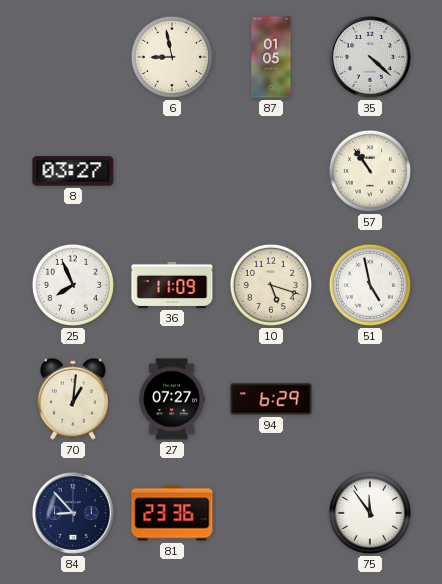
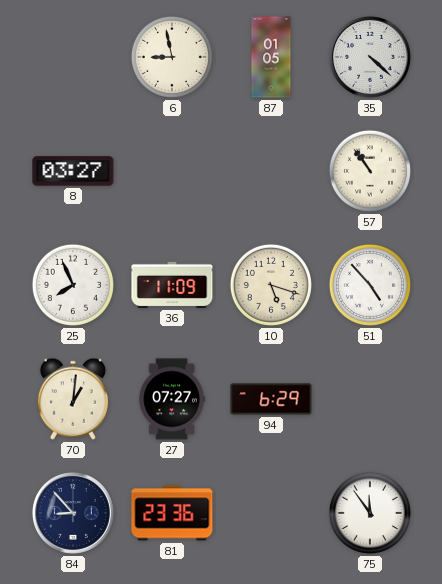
51: 4:58 -> 4:53
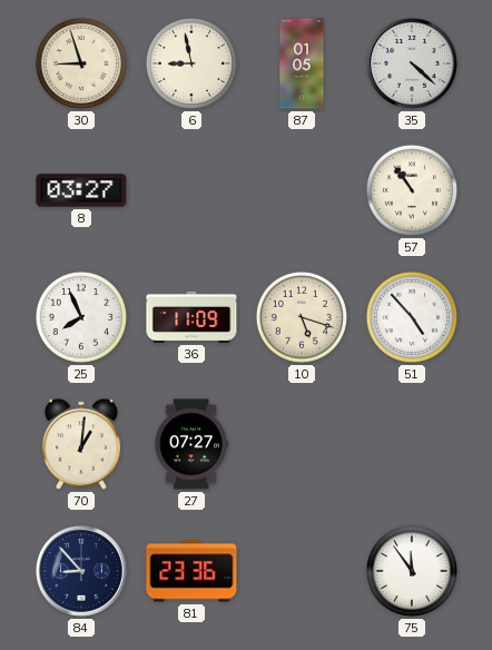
30: none -> 8:57
94: 6:29 -> none
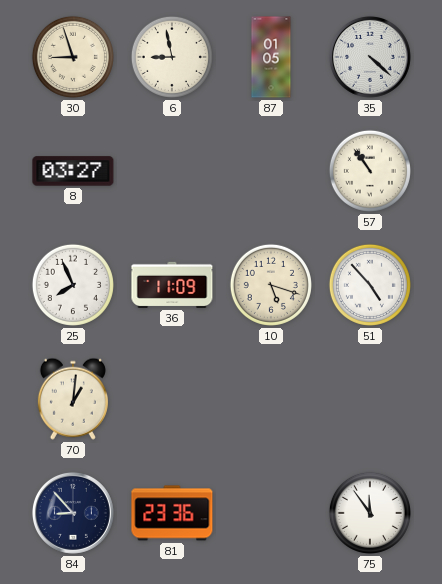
27: 07:27 -> none
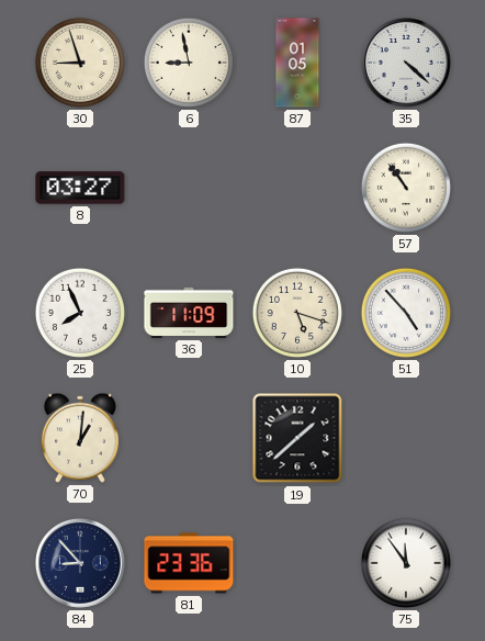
19: none -> 1:38
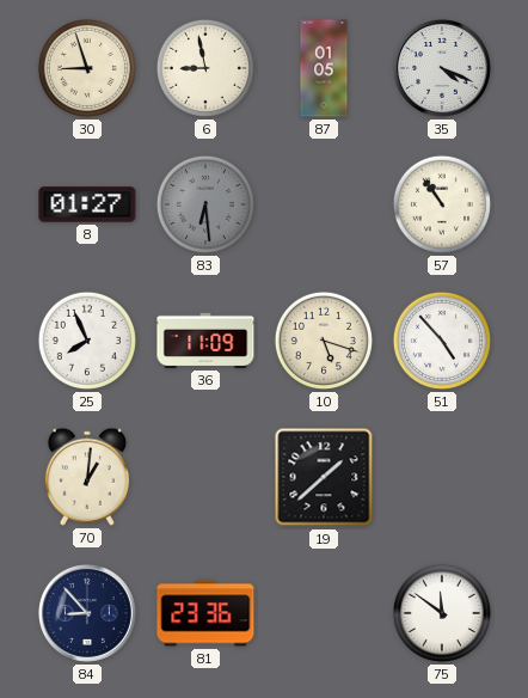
35: 4:22 -> 4:19
8: 03:27 -> 01:27
83: none -> 6:29
75: 11:54 -> 11:51
